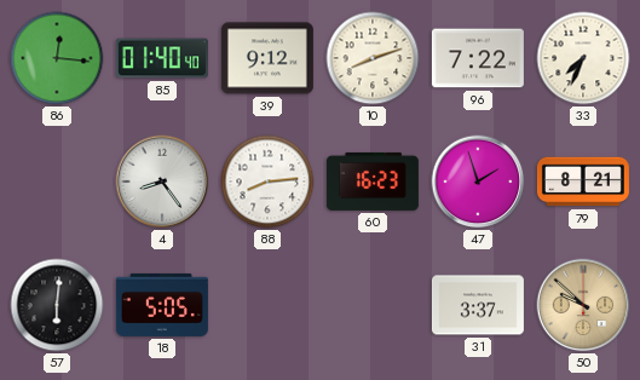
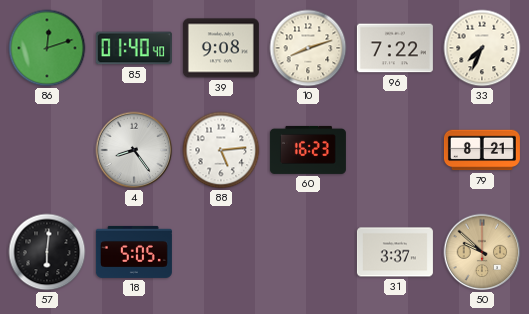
86: 12:16 -> 12:12
39: 9:12 -> 9:08
88: 8:14 -> 5:14
47: 1:57 -> none
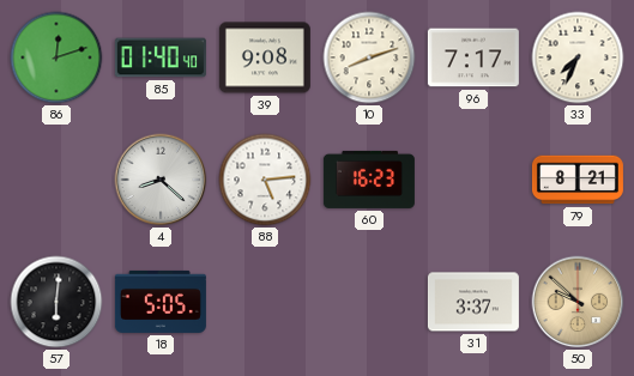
96: 7:22 -> 7:17
4: 8:24 -> 8:22
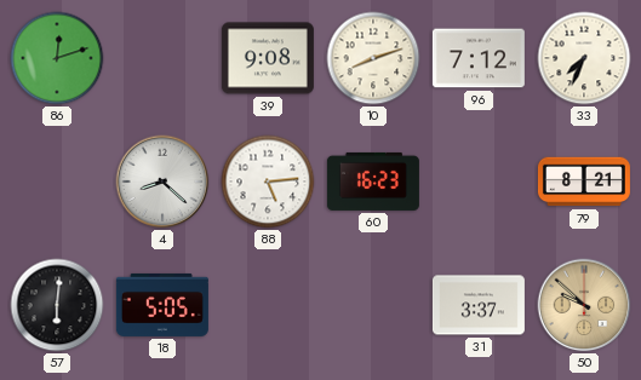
85: 01:40 -> none
96: 7:17 -> 7:12
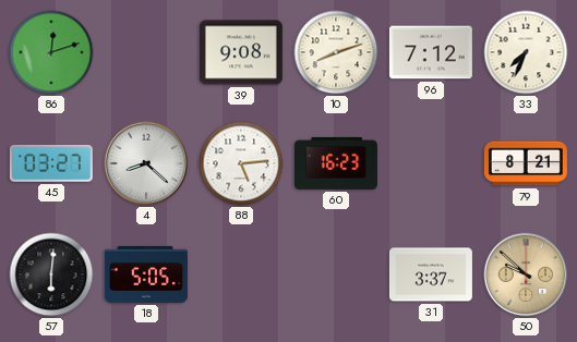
45: none -> 03:27
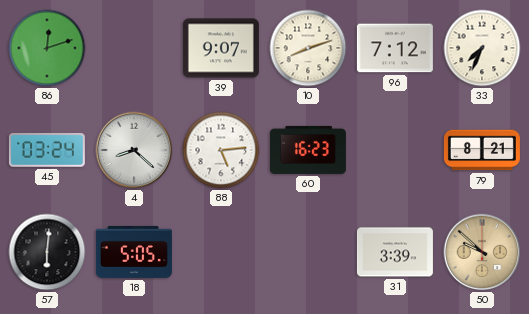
39: 9:08 -> 9:07
45: 03:27 -> 03:24
31: 3:37 -> 3:39
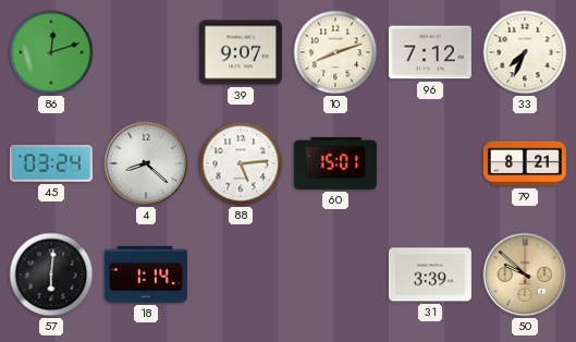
60: 16:23 -> 15:01
18: 5:05 -> 1:14
